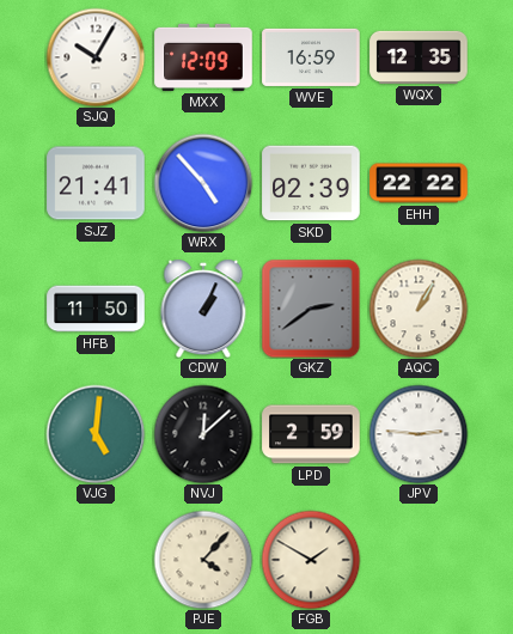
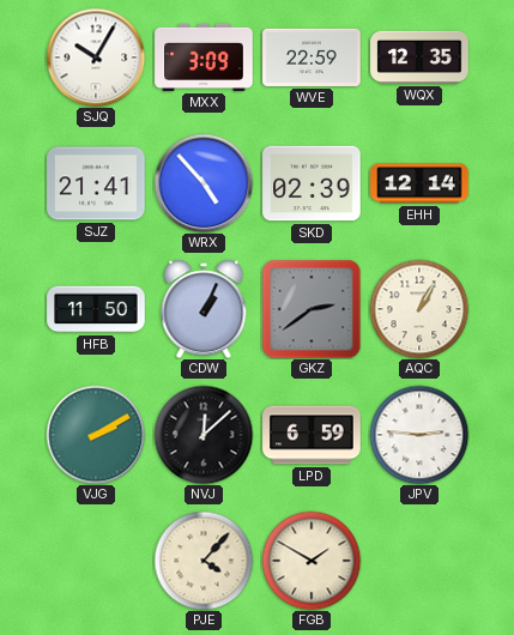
MXX: 12:09 -> 3:09
WVE: 16:59 -> 22:59
EHH: 22:22 -> 12:14
VJG: 5:01 -> 2:10
LPD: 2:59 -> 6:59
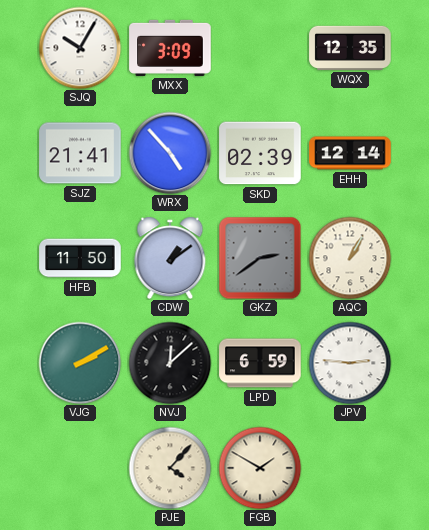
WVE: 22:59 -> none
CDW: 1:04 -> 1:09
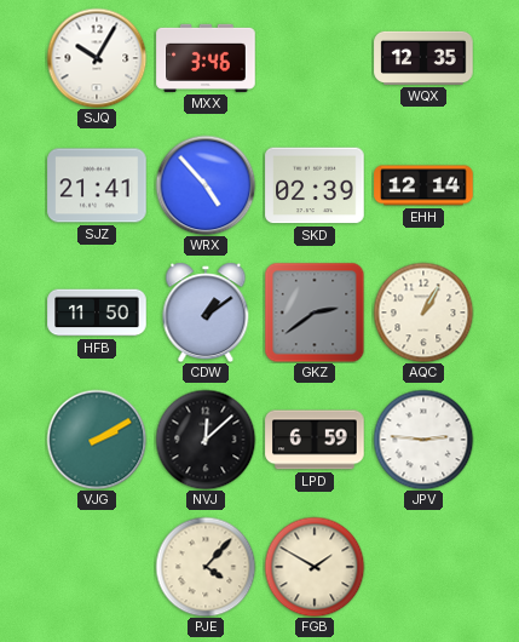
MXX: 3:09 -> 3:46
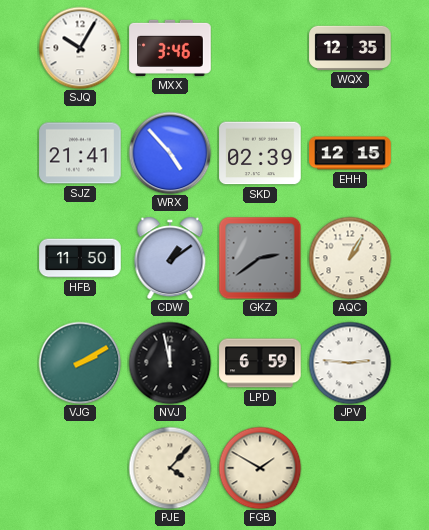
EHH: 12:14 -> 12:15
NVJ: 12:08 -> 11:58
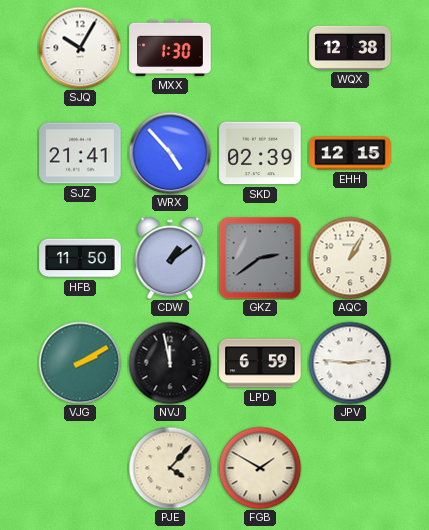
MXX: 3:46 -> 1:30
WQX: 12:35 -> 12:38
